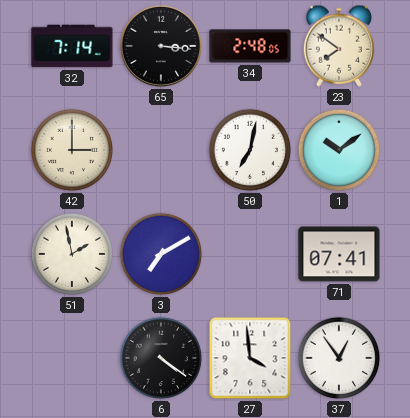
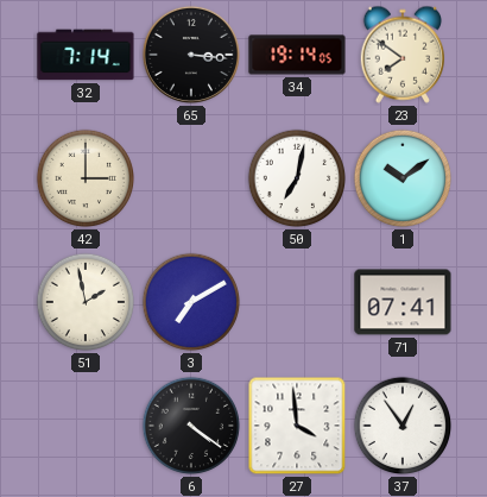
34: 2:48 -> 19:14
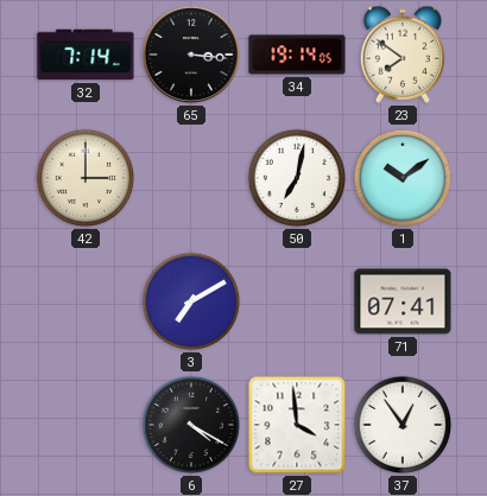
51: 1:58 -> none
6: 4:21 -> 4:20
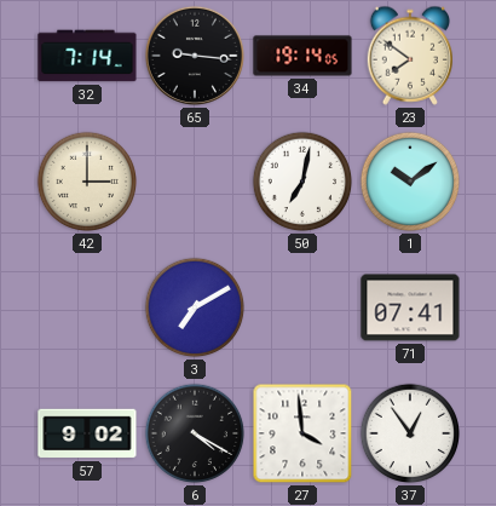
65: 3:16 -> 9:16
57: none -> 9:02
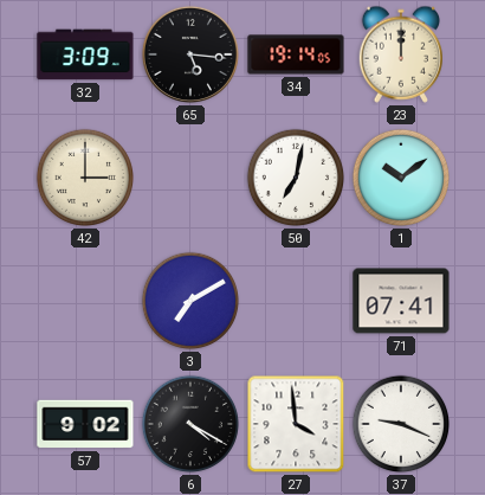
32: 7:14 -> 3:09
65: 9:16 -> 5:16
23: 7:51 -> 12:00
37: 12:54 -> 9:19
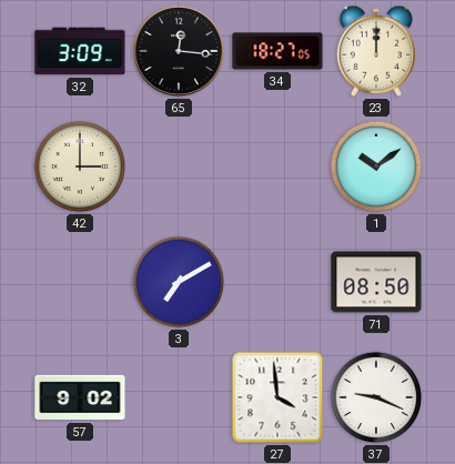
65: 5:16 -> 12:16
34: 19:14 -> 18:27
50: 7:02 -> none
71: 07:41 -> 08:50
6: 4:20 -> none
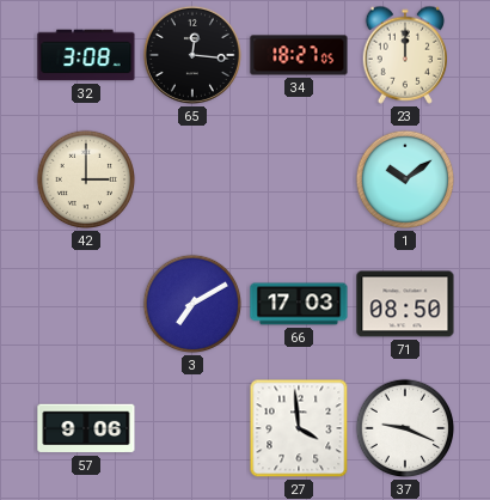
32: 3:09 -> 3:08
66: none -> 17:03
57: 9:02 -> 9:06
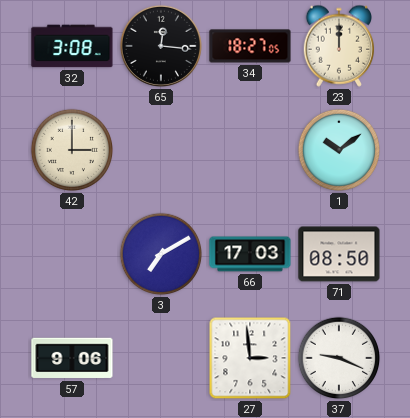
27: 3:59 -> 2:59
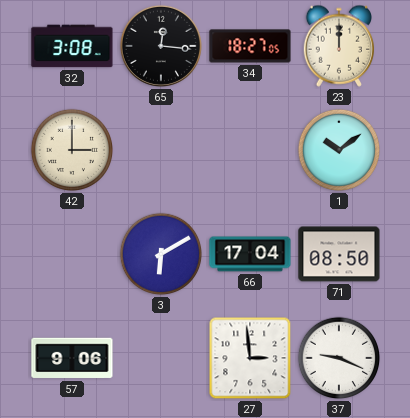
3: 7:10 -> 6:10
66: 17:03 -> 17:04
